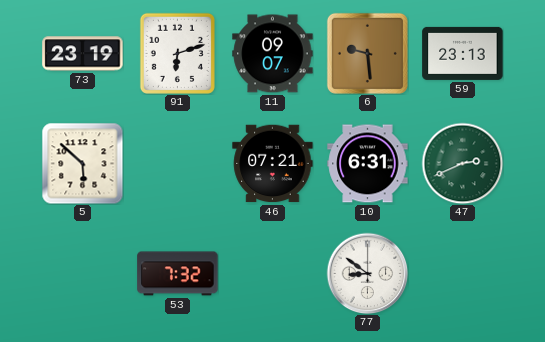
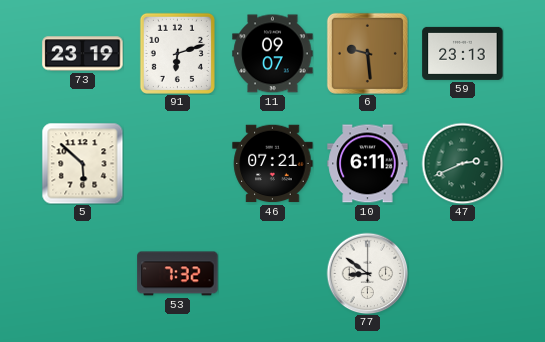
10: 6:31 -> 6:11
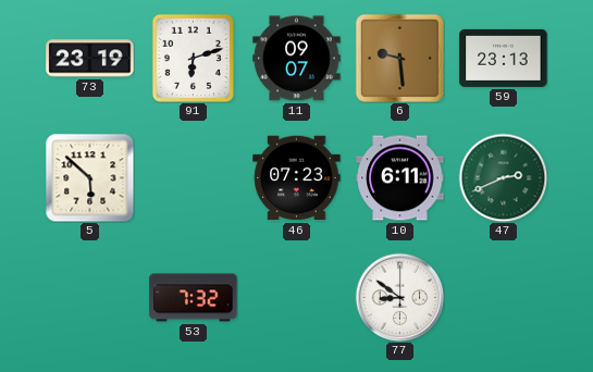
46: 07:21 -> 07:23
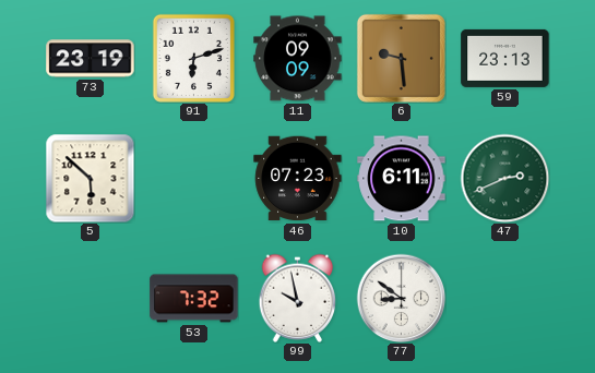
11: 09:07 -> 09:09
99: none -> 9:58
